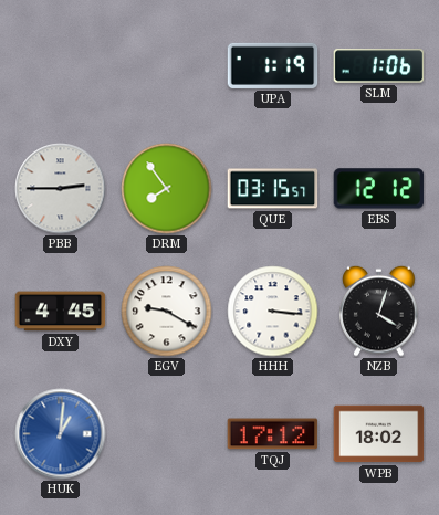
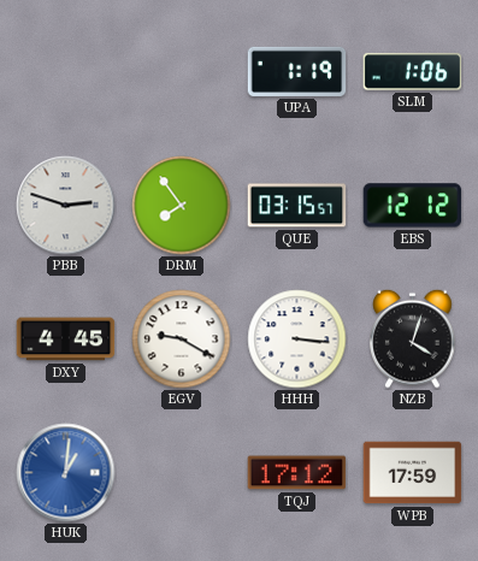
PBB: 2:45 -> 2:48
WPB: 18:02 -> 17:59
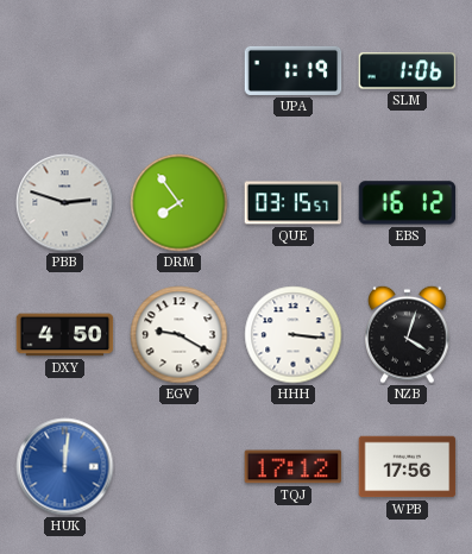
EBS: 12:12 -> 16:12
DXY: 4:45 -> 4:50
HUK: 1:01 -> 12:01
WPB: 17:59 -> 17:56
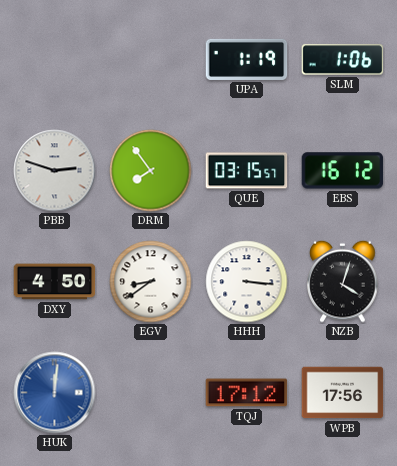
EGV: 9:20 -> 8:39
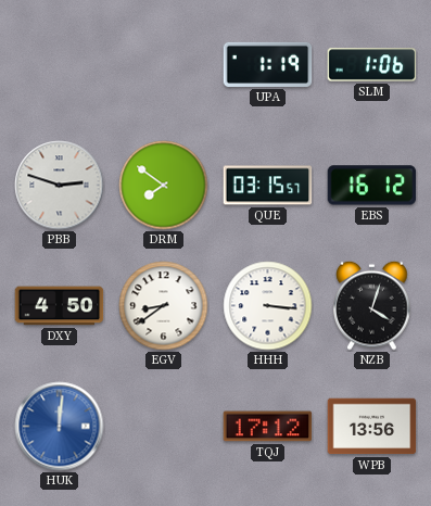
DRM: 7:54 -> 7:51
WPB: 17:56 -> 13:56
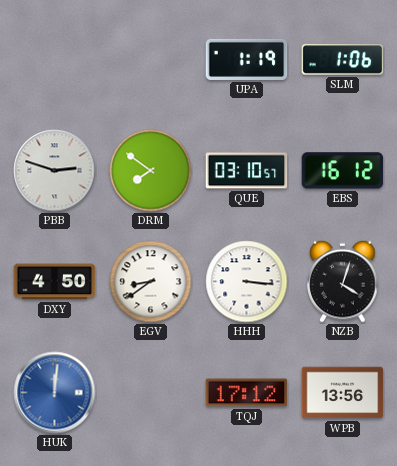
QUE: 03:15 -> 03:10
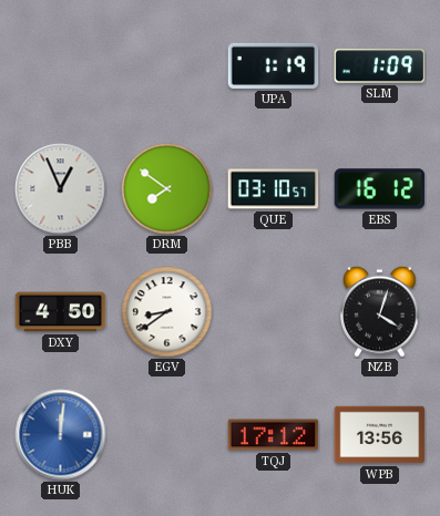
SLM: 1:06 -> 1:09
PBB: 2:48 -> 12:56
HHH: 3:16 -> none
